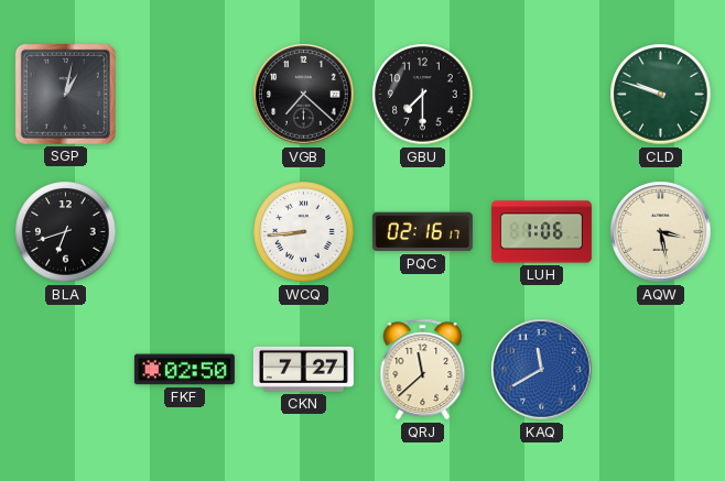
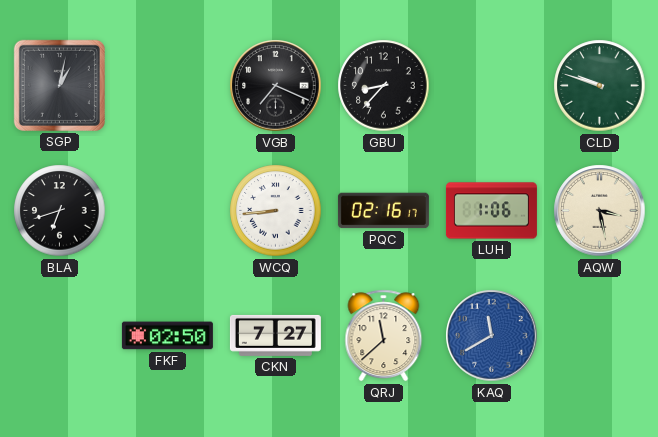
VGB: 7:22 -> 7:19
GBU: 7:30 -> 8:37
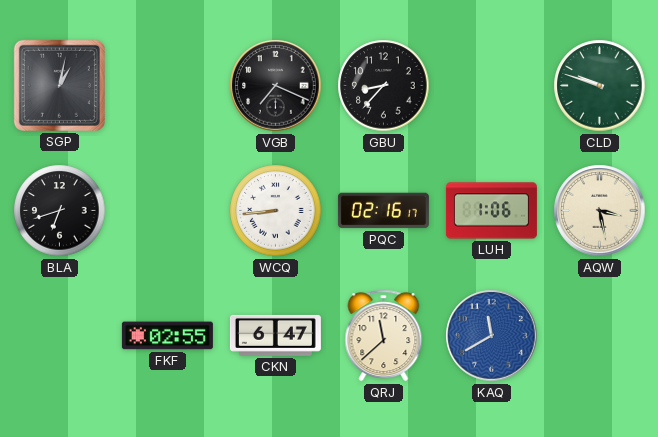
FKF: 02:50 -> 02:55
CKN: 7:27 -> 6:47
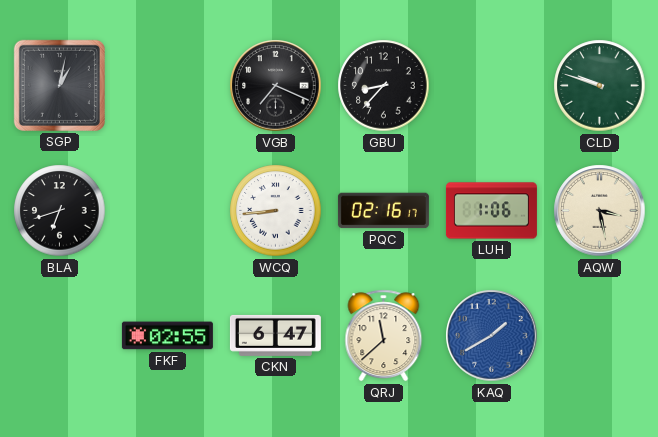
KAQ: 11:40 -> 1:40
